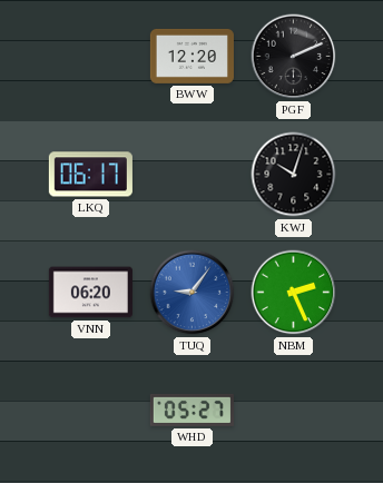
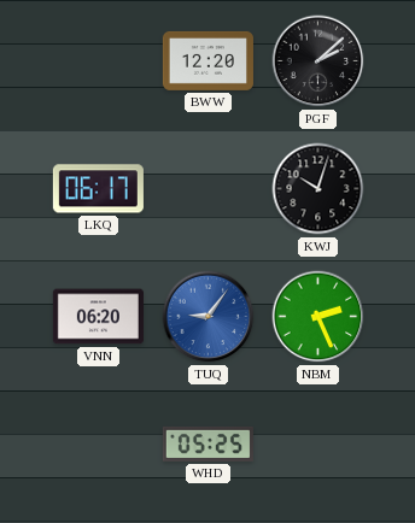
PGF: 2:11 -> 2:08
WHD: 05:27 -> 05:25
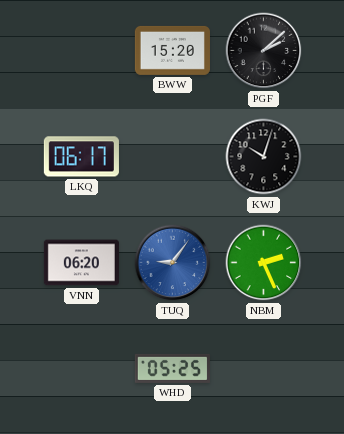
BWW: 12:20 -> 15:20
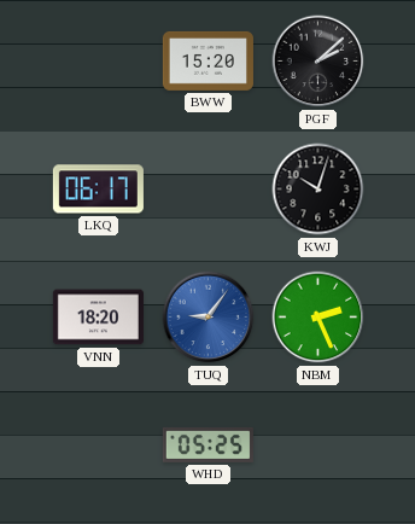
VNN: 06:20 -> 18:20
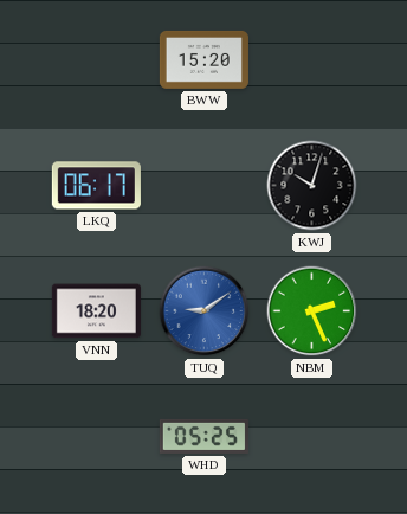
PGF: 2:08 -> none
TUQ: 9:06 -> 9:09
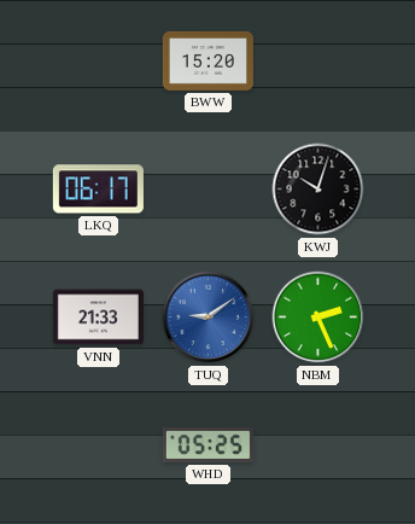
VNN: 18:20 -> 21:33
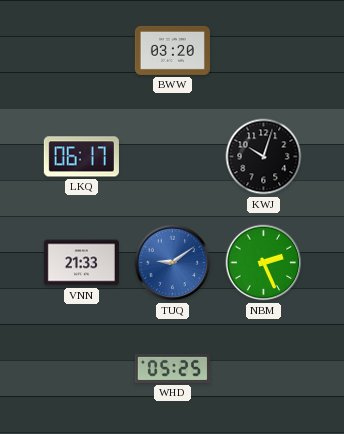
BWW: 15:20 -> 03:20
